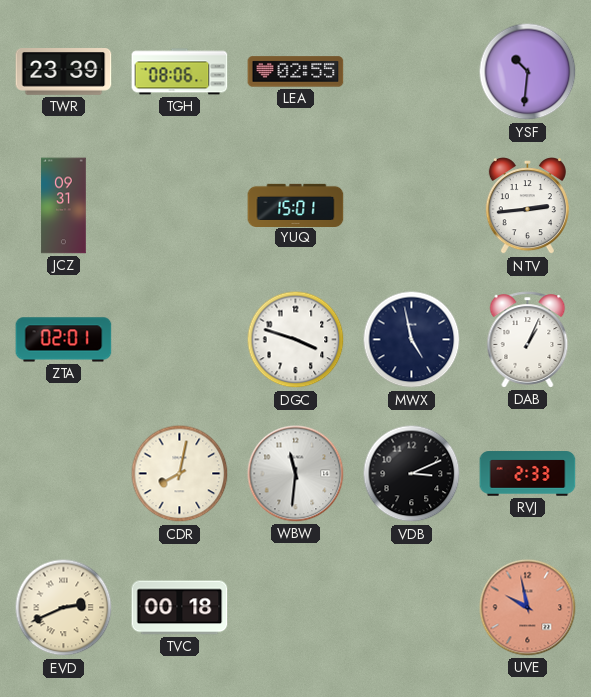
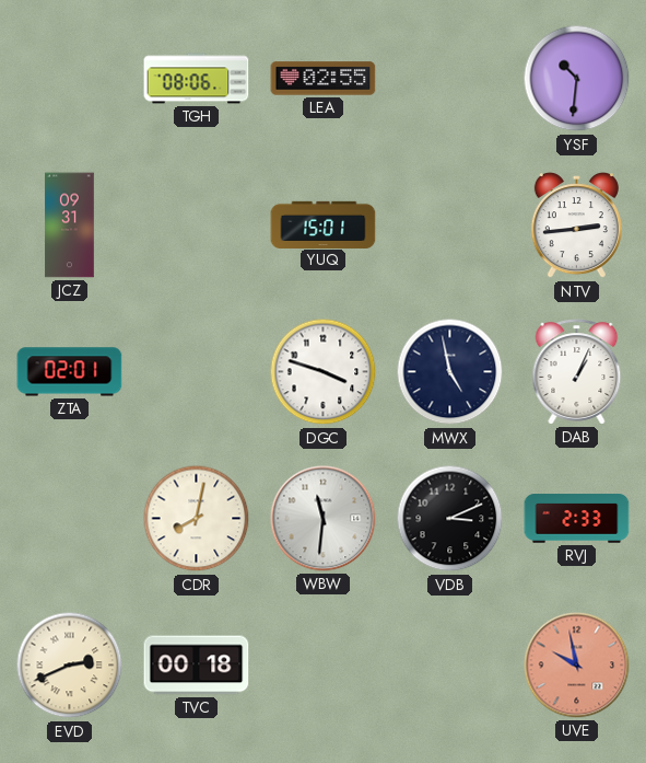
TWR: 23:39 -> none
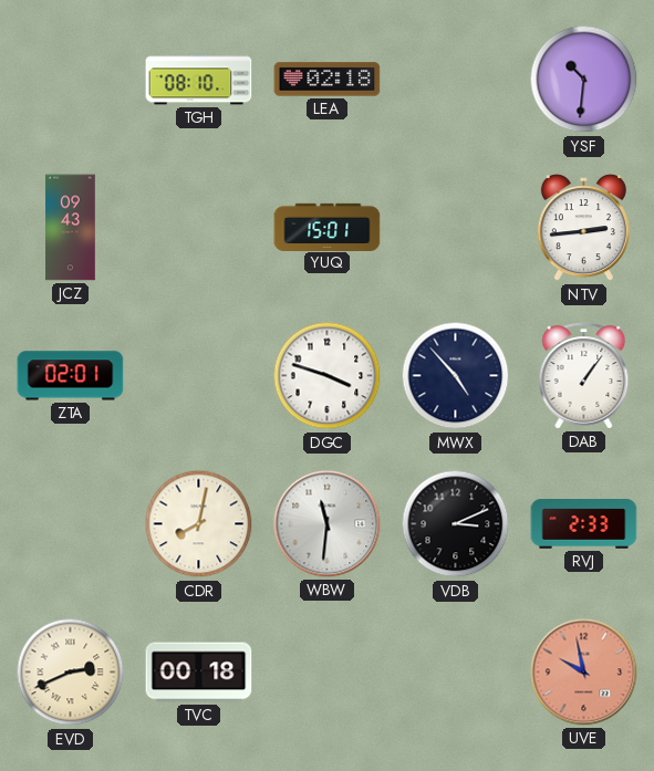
TGH: 08:06 -> 08:10
LEA: 02:55 -> 02:18
JCZ: 09:31 -> 09:43
MWX: 4:58 -> 4:53
DAB: 1:04 -> 1:06
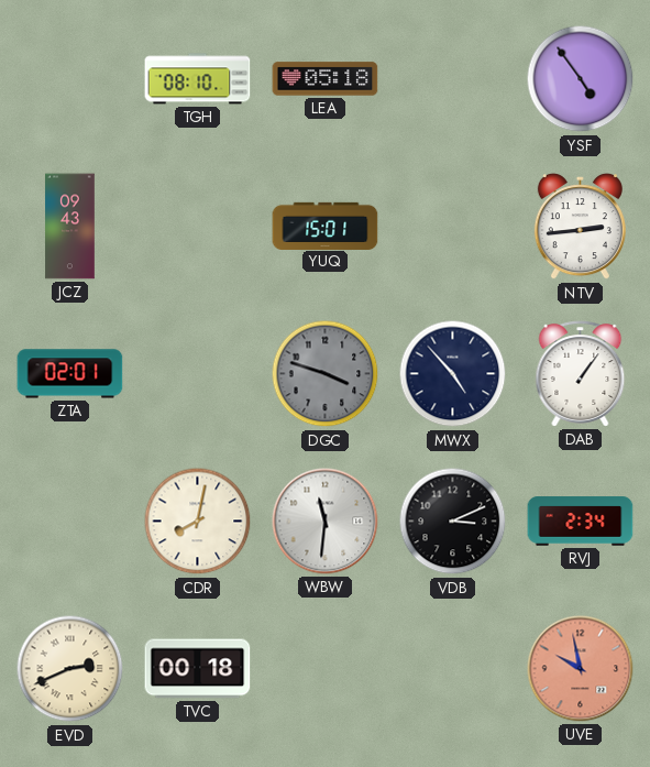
LEA: 02:18 -> 05:18
YSF: 10:31 -> 4:54
DGC dial: white -> grey
RVJ: 2:33 -> 2:34
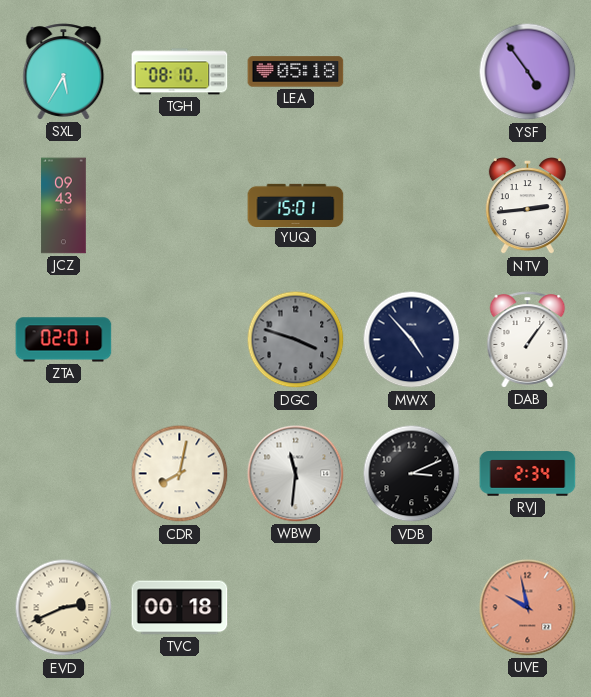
SXL: none -> 5:35
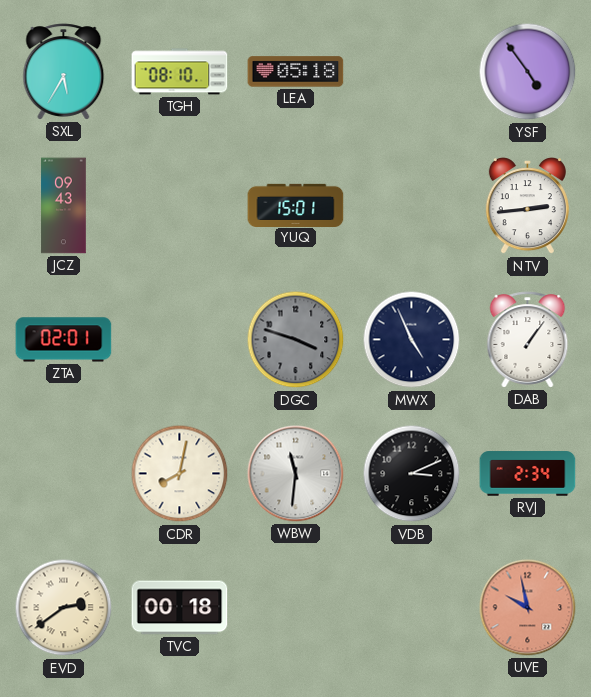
MWX: 4:53 -> 4:56
EVD: 2:41 -> 2:39
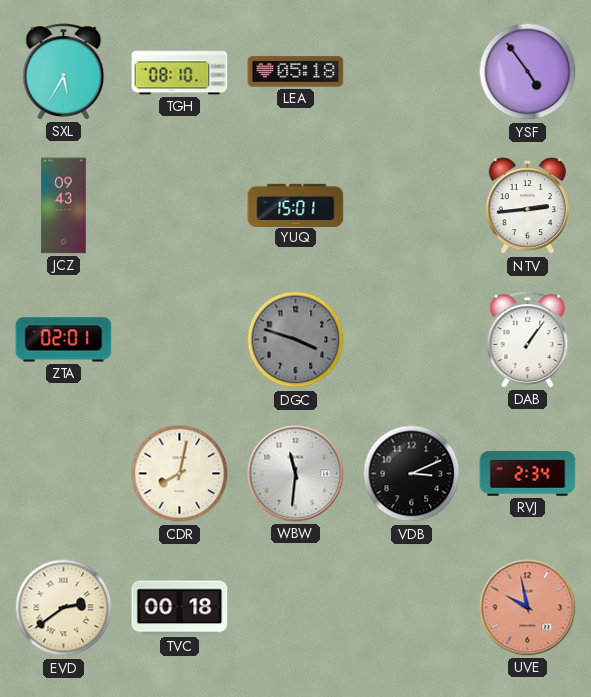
MWX: 4:56 -> none
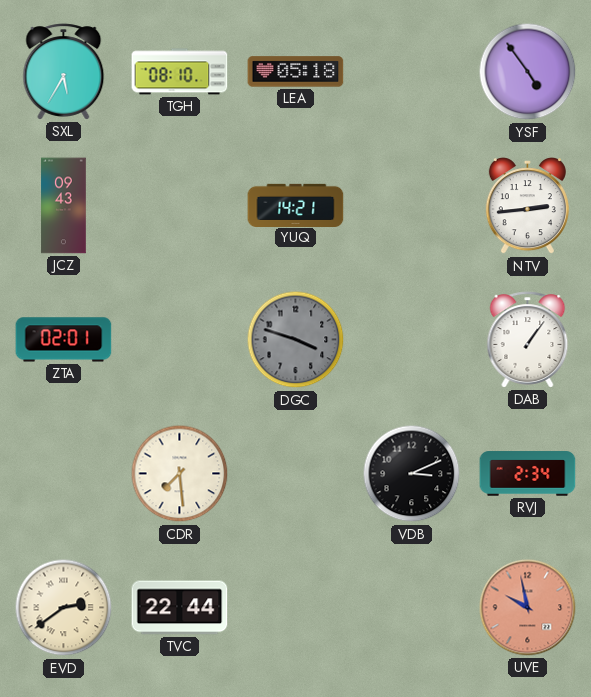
YUQ: 15:01 -> 14:21
CDR: 8:02 -> 7:29
WBW: 11:31 -> none
TVC: 00:18 -> 22:44
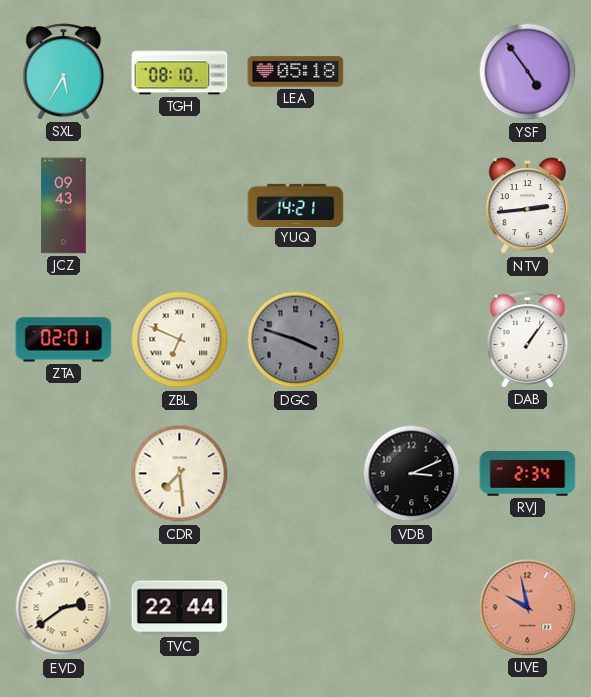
ZBL: none -> 6:49
